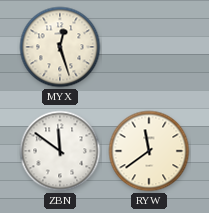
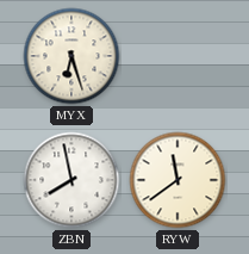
MYX: 12:27 -> 6:27
ZBN: 11:51 -> 7:58
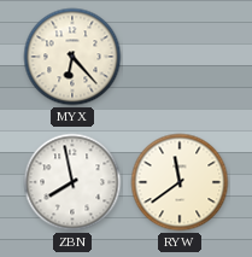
MYX: 6:27 -> 6:23
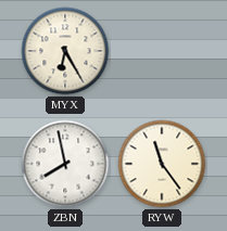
MYX: 6:23 -> 6:25
RYW: 11:39 -> 11:24
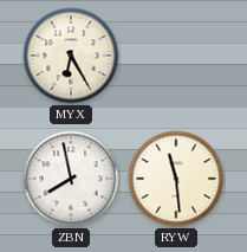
RYW: 11:24 -> 11:29
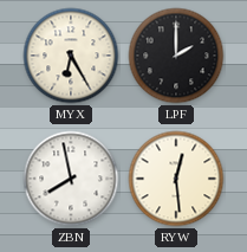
LPF: none -> 2:00
RYW: 11:29 -> 12:29
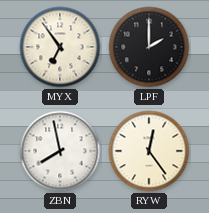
MYX: 6:25 -> 6:54
RYW: 12:29 -> 12:24
